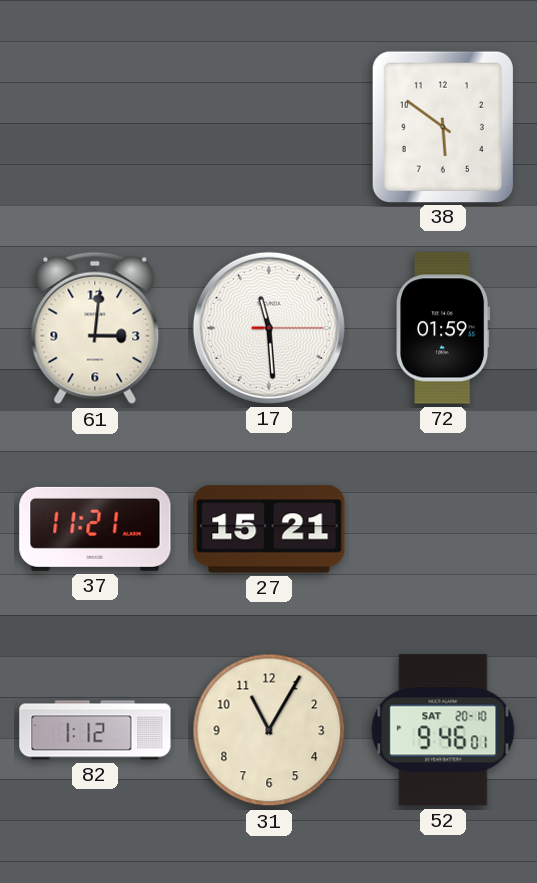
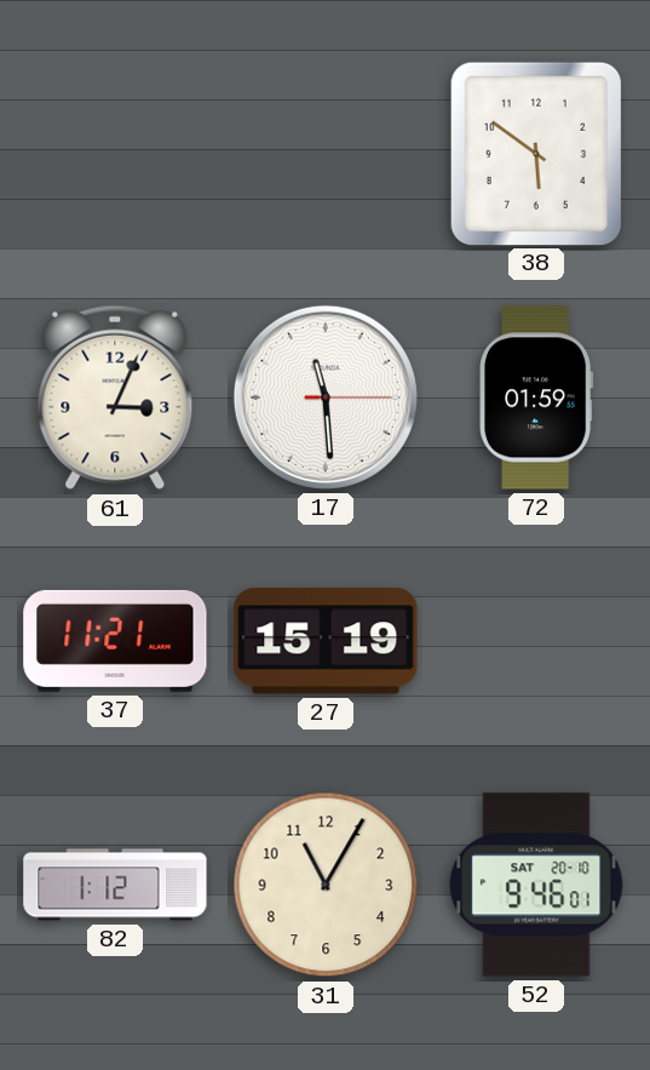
61: 3:01 -> 3:04
27: 15:21 -> 15:19
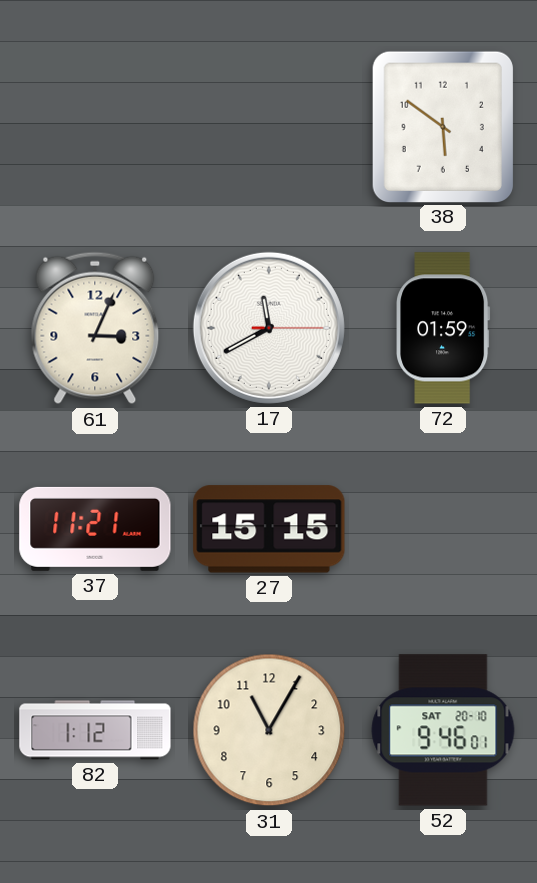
17: 11:29 -> 11:40
27: 15:19 -> 15:15
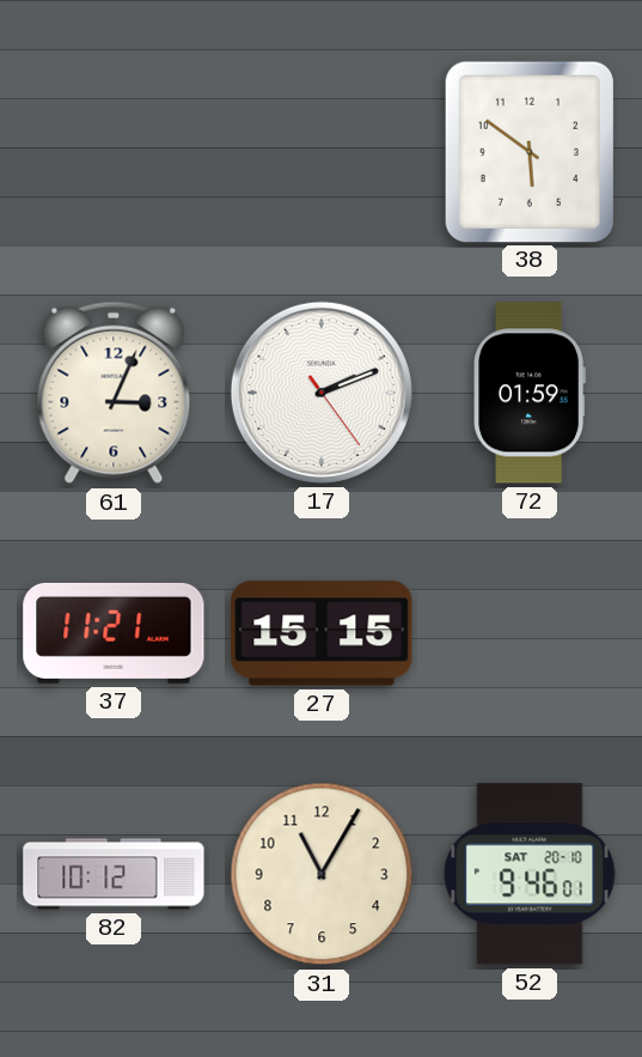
17: 11:40 -> 2:11
82: 1:12 -> 10:12
